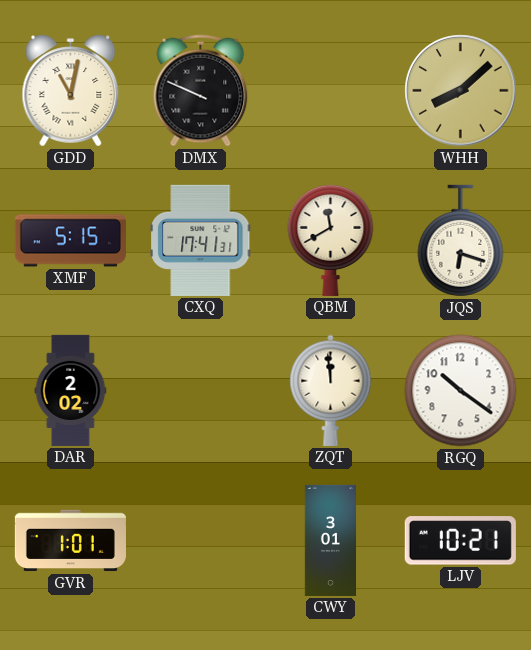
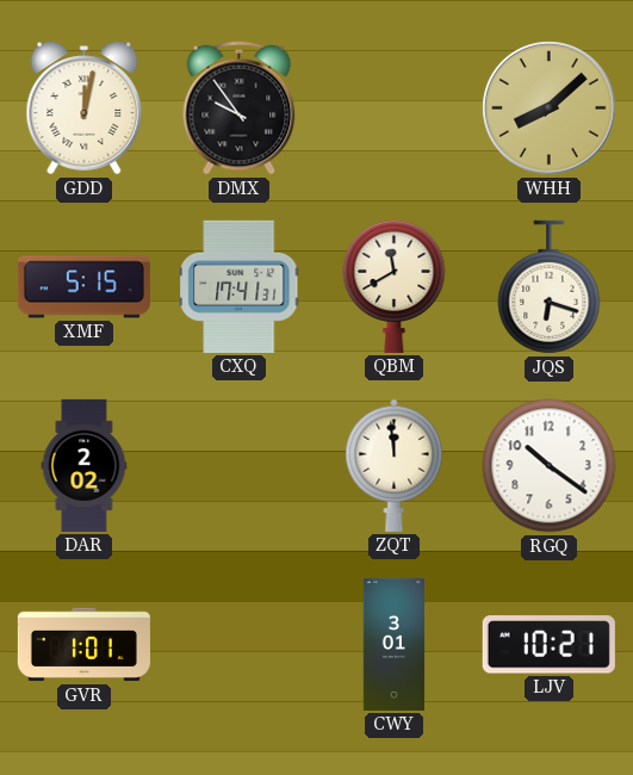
GDD: 11:02 -> 12:02
DMX: 9:49 -> 9:54
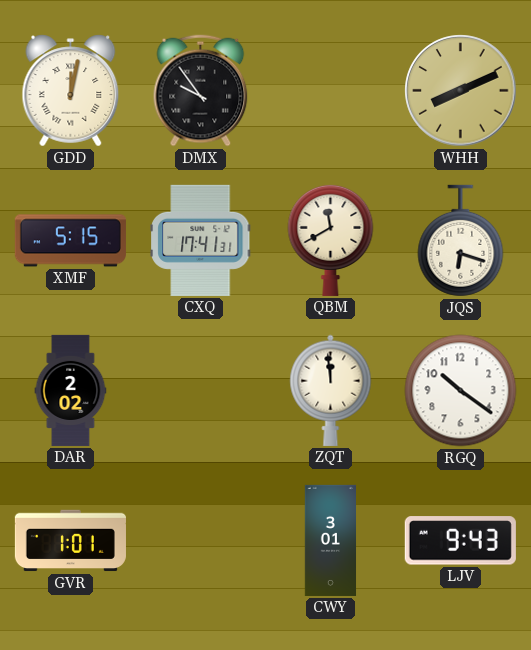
WHH: 8:08 -> 8:11
LJV: 10:21 -> 9:43
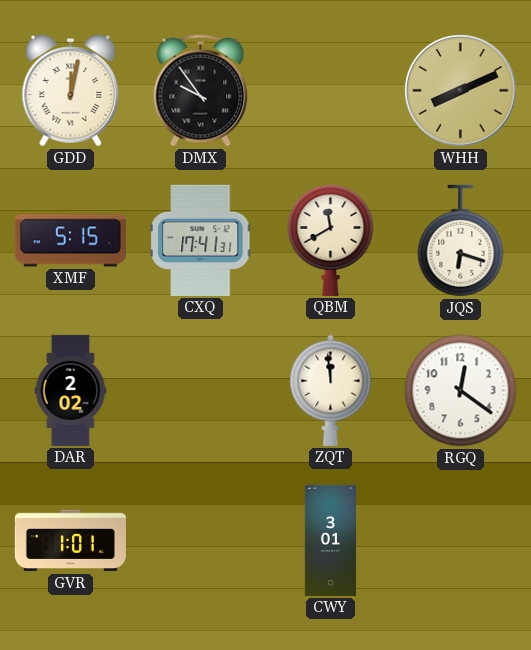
RGQ: 10:21 -> 12:21
LJV: 9:43 -> none
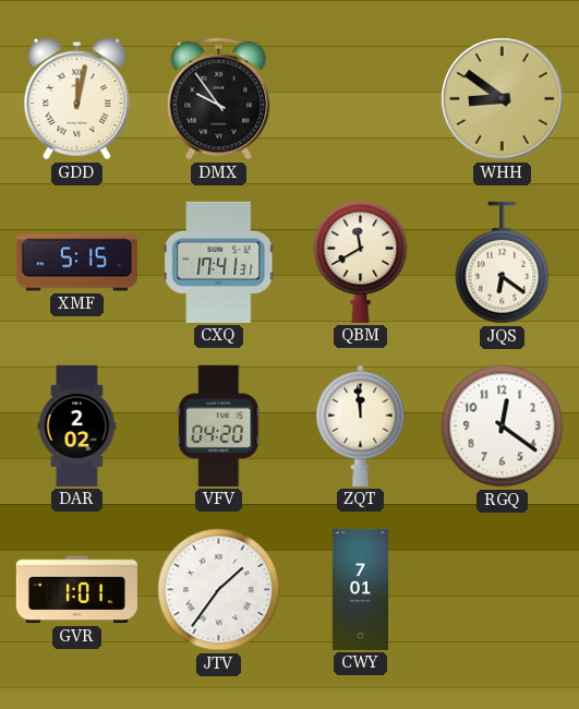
WHH: 8:11 -> 8:51
JQS: 6:18 -> 6:21
VFV: none -> 04:20
JTV: none -> 1:36
CWY: 3:01 -> 7:01
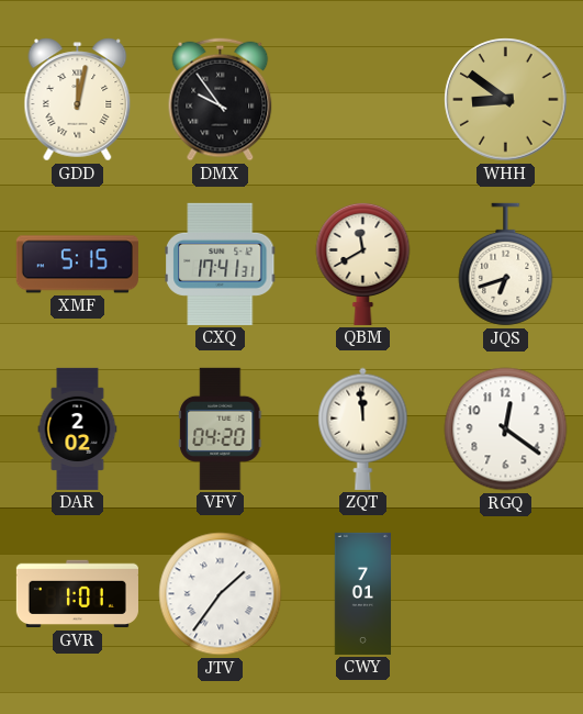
JQS: 6:21 -> 6:42
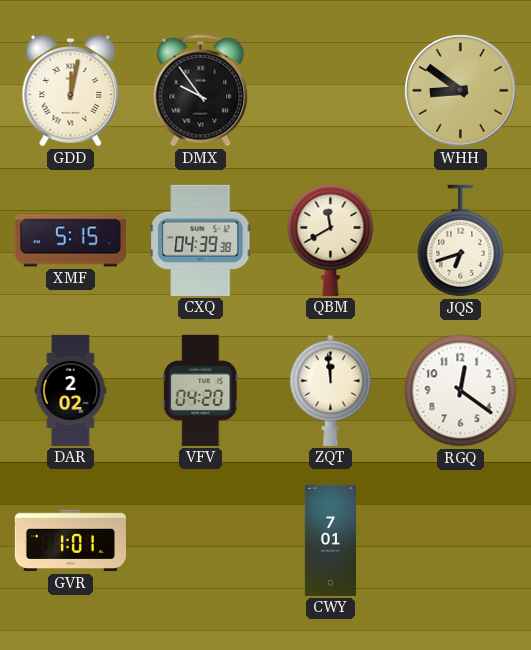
CXQ: 17:41 -> 04:39
JTV: 1:36 -> none
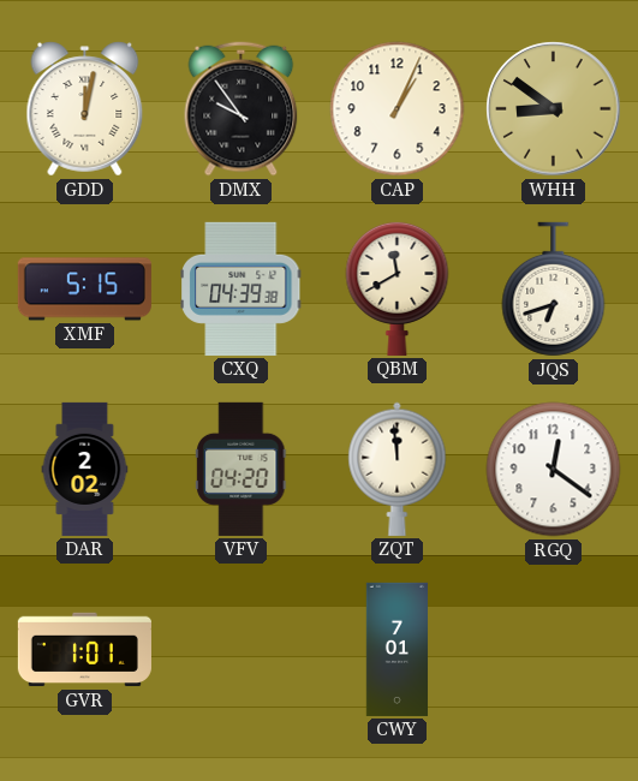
CAP: none -> 1:04
